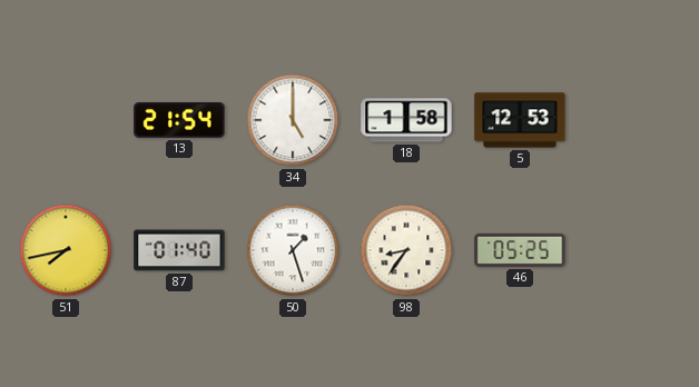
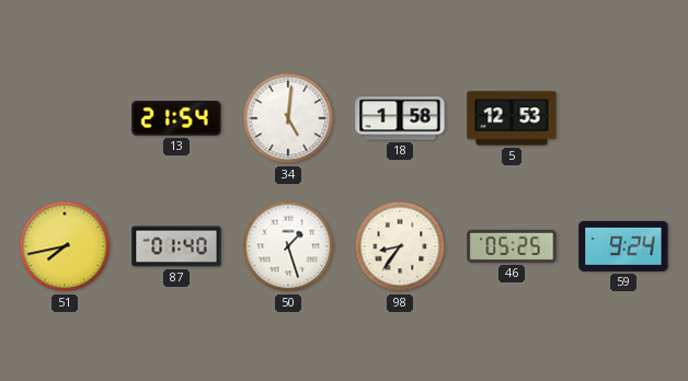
34: 5:00 -> 5:01
59: none -> 9:24
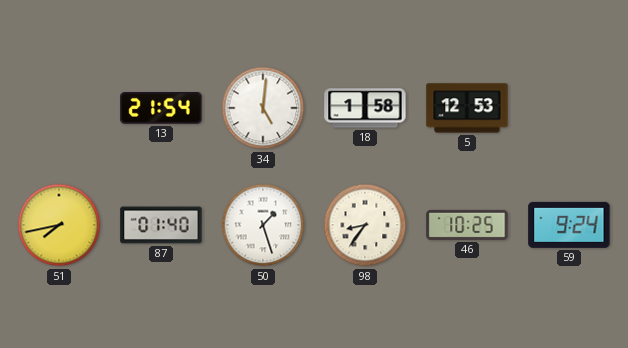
46: 05:25 -> 10:25
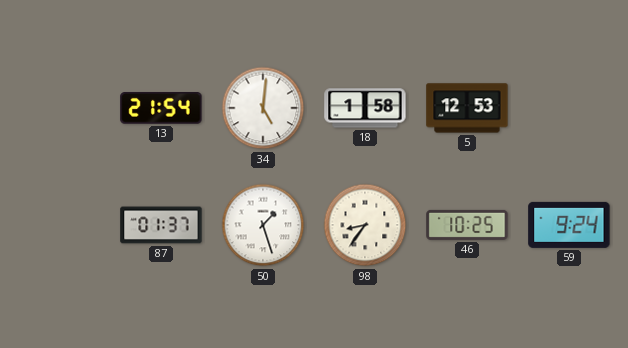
51: 7:43 -> none
87: 01:40 -> 01:37
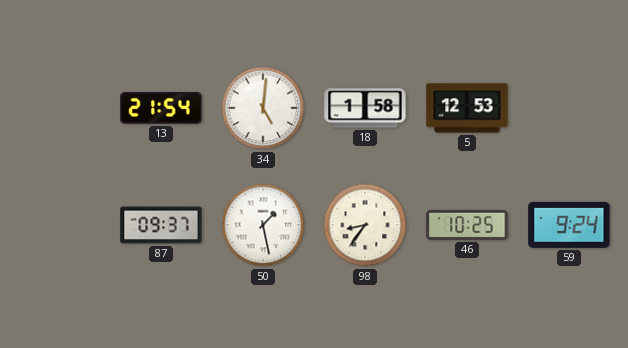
87: 01:37 -> 09:37
50: 1:27 -> 1:28
